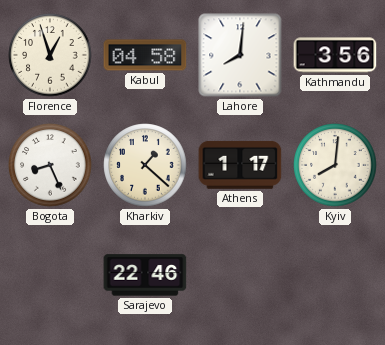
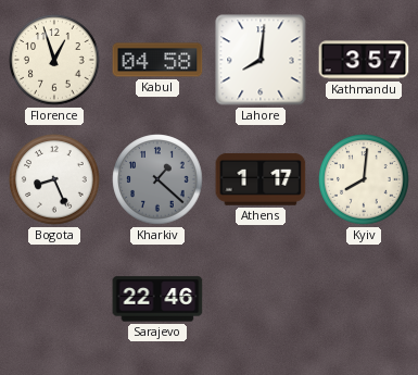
Kathmandu: 3:56 -> 3:57
Kharkiv dial: cream -> grey
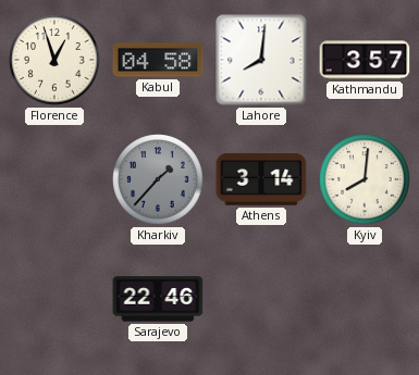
Bogota: 8:26 -> none
Kharkiv: 1:22 -> 1:37
Athens: 1:17 -> 3:14
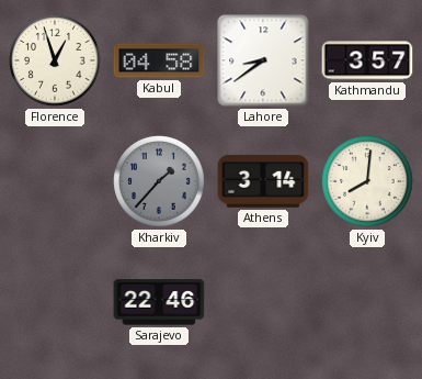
Lahore: 8:01 -> 8:39
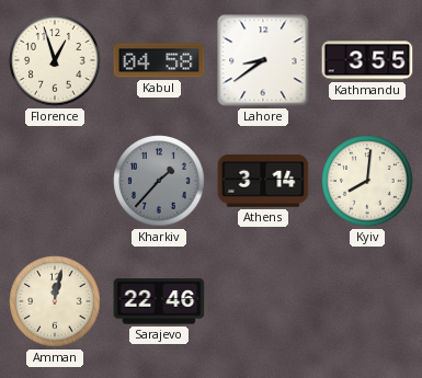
Kathmandu: 3:57 -> 3:55
Amman: none -> 12:02
